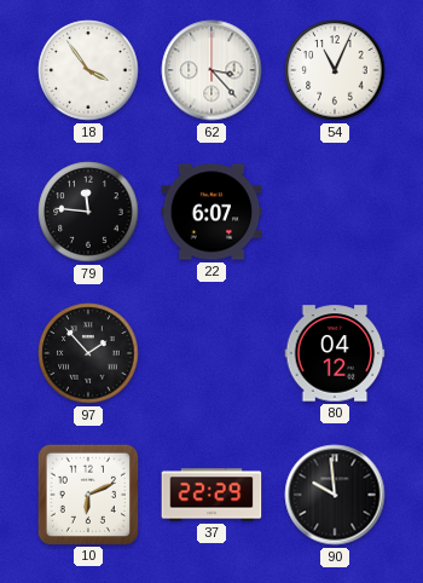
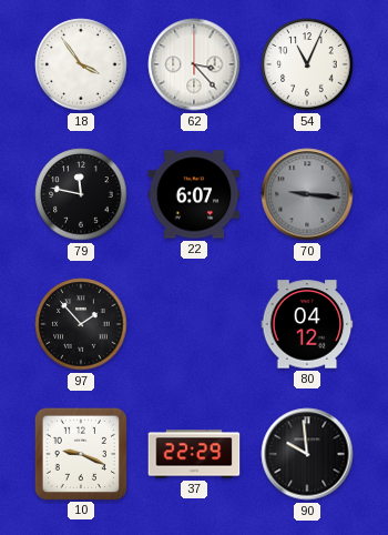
79: 11:46 -> 11:47
70: none -> 9:16
10: 6:11 -> 9:19
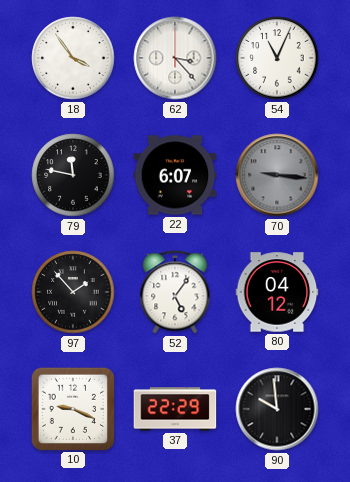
52: none -> 5:06
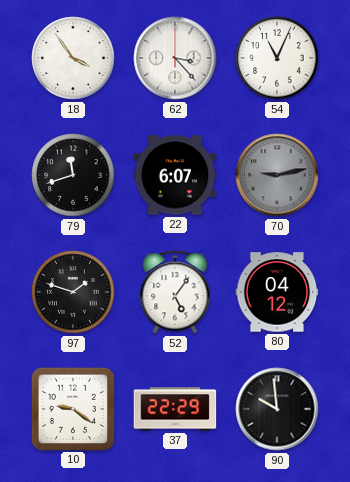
79: 11:47 -> 11:42
70: 9:16 -> 9:13
97: 1:53 -> 1:48
10: 9:19 -> 9:21
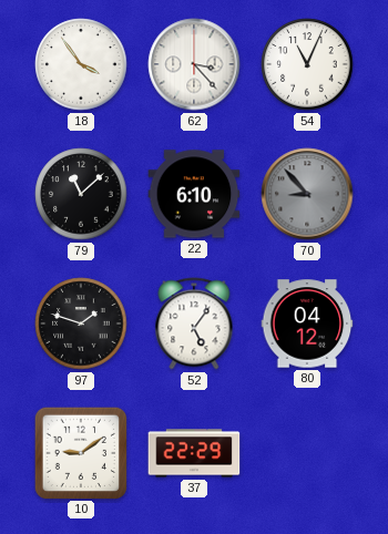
79: 11:42 -> 11:08
22: 6:07 -> 6:10
70: 9:13 -> 8:53
10: 9:21 -> 9:09
90: 9:59 -> none
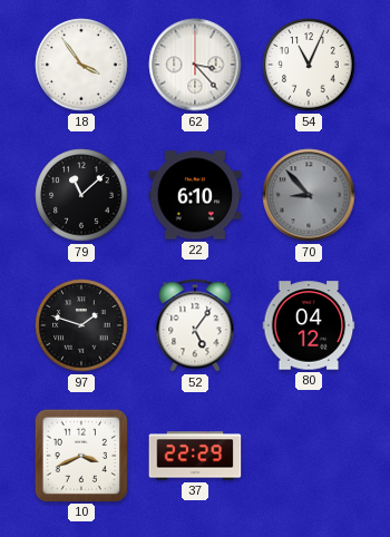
10: 9:09 -> 3:41
